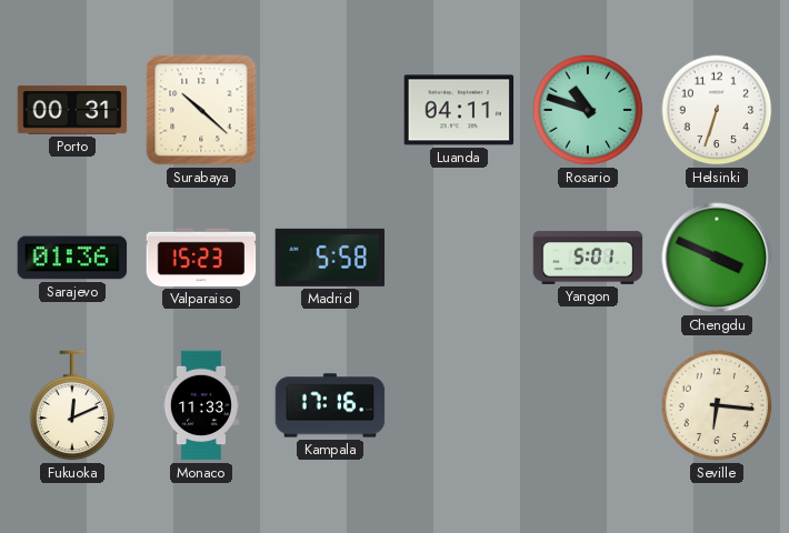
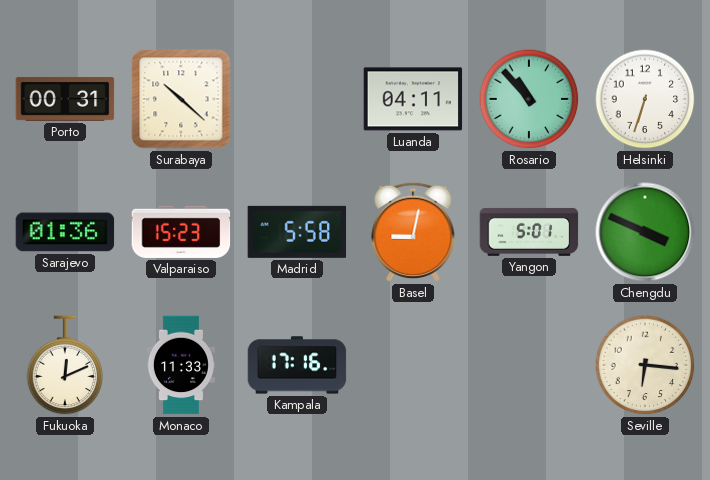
Rosario: 10:48 -> 10:53
Basel: none -> 9:02
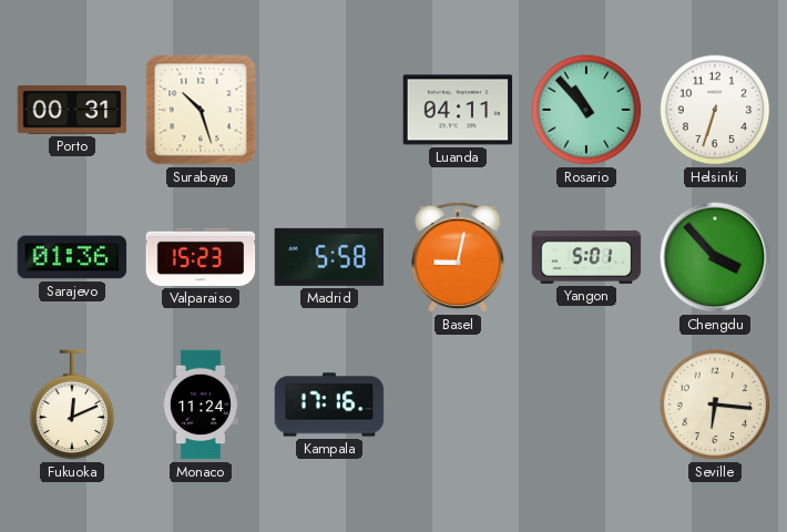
Surabaya: 10:22 -> 10:27
Chengdu: 3:49 -> 3:53
Monaco: 11:33 -> 11:24
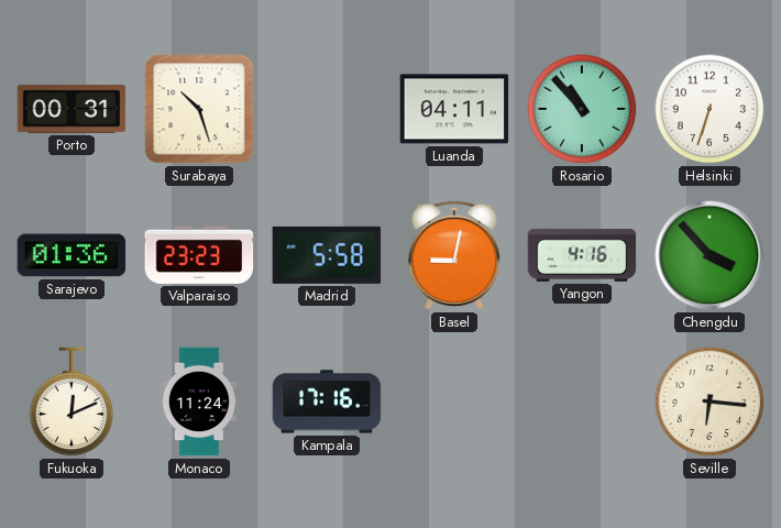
Valparaiso: 15:23 -> 23:23
Yangon: 5:01 -> 4:16
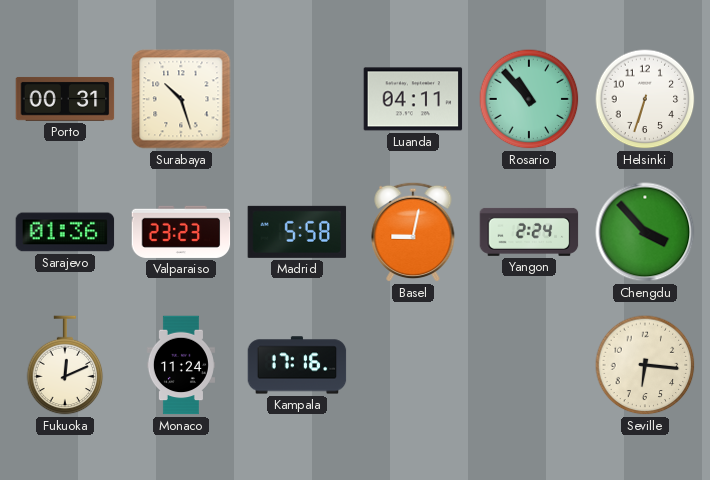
Yangon: 4:16 -> 2:24
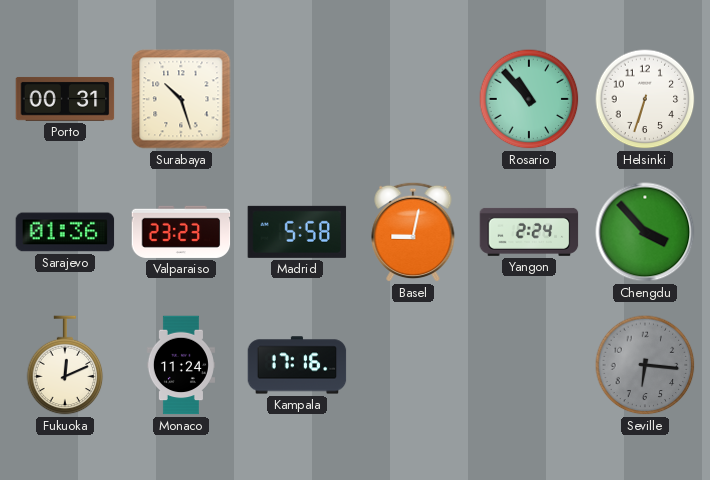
Luanda: 04:11 -> none
Seville dial: cream -> grey
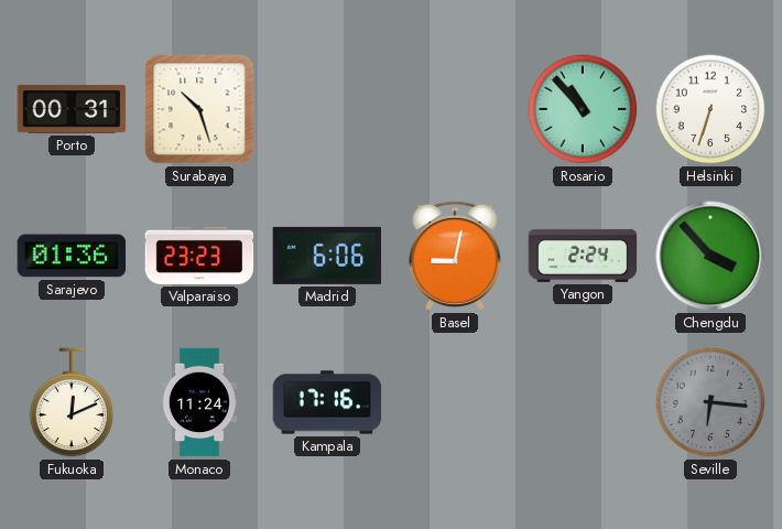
Madrid: 5:58 -> 6:06
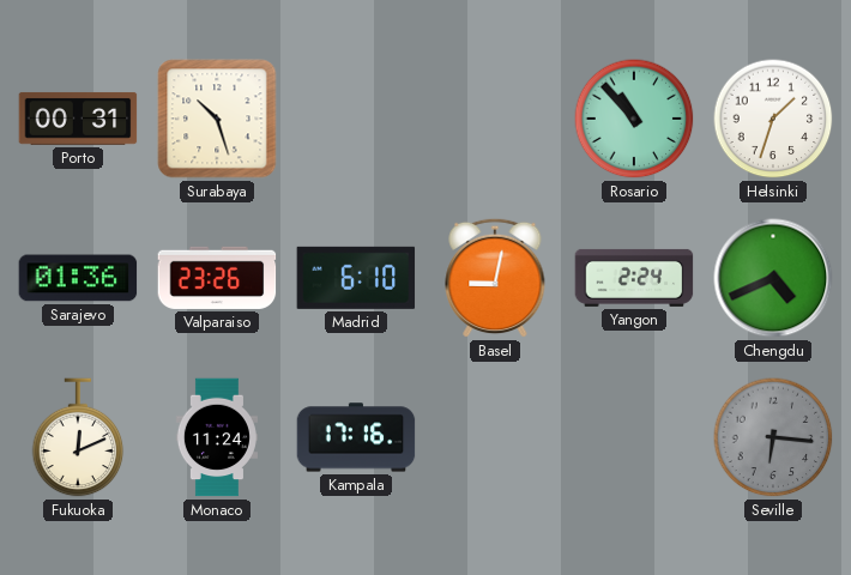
Helsinki: 6:33 -> 1:33
Valparaiso: 23:23 -> 23:26
Madrid: 6:06 -> 6:10
Chengdu: 3:53 -> 4:41
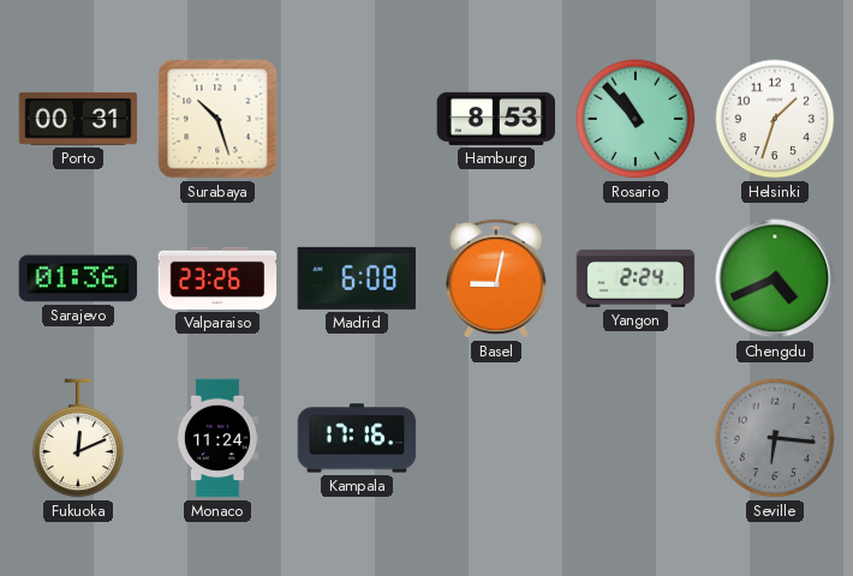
Hamburg: none -> 8:53
Madrid: 6:10 -> 6:08
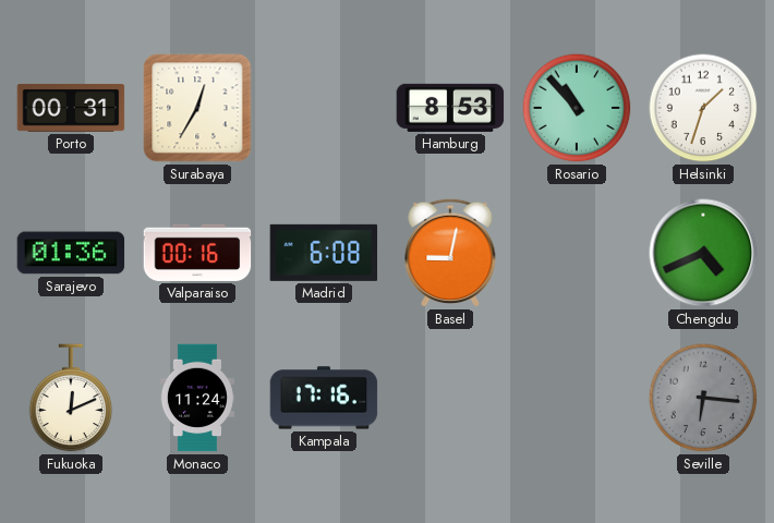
Surabaya: 10:27 -> 12:35
Valparaiso: 23:26 -> 00:16
Yangon: 2:24 -> none
